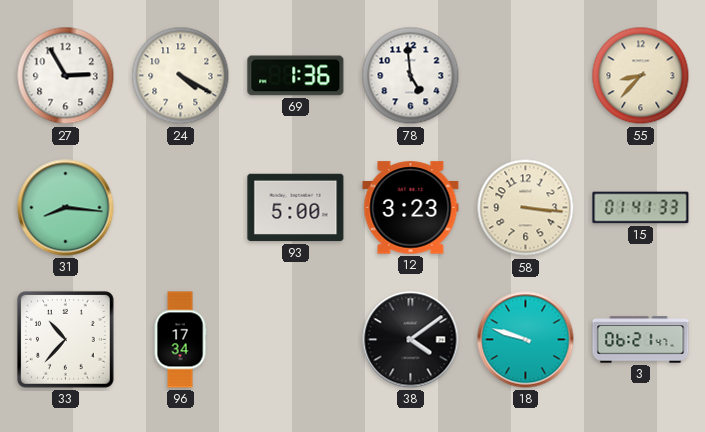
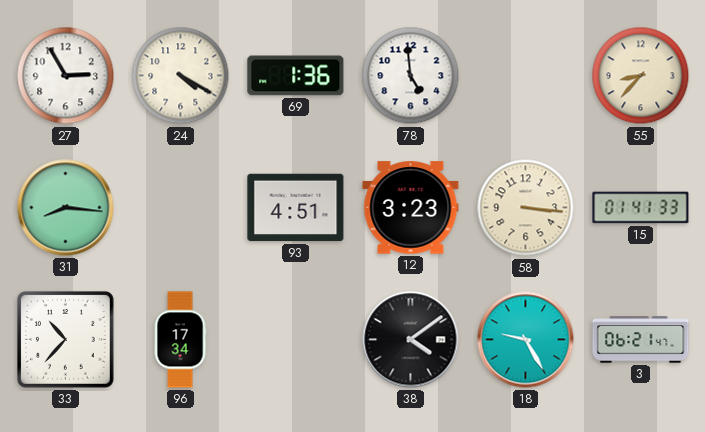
93: 5:00 -> 4:51
18: 9:48 -> 9:25
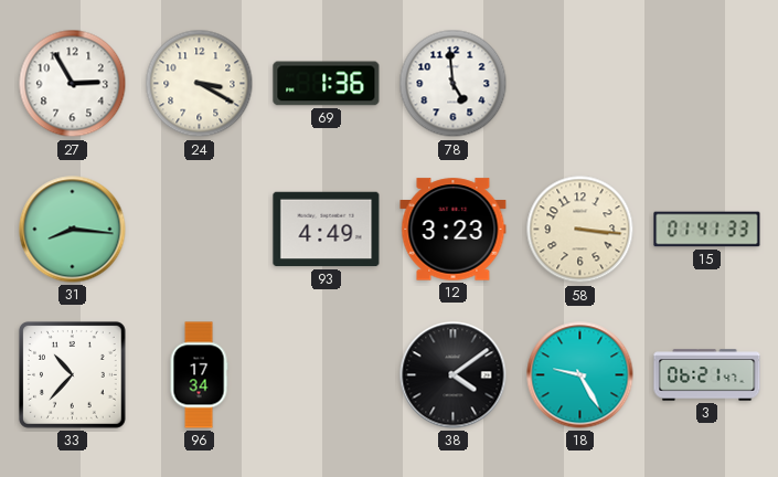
24: 4:20 -> 3:20
55: 8:37 -> none
93: 4:51 -> 4:49
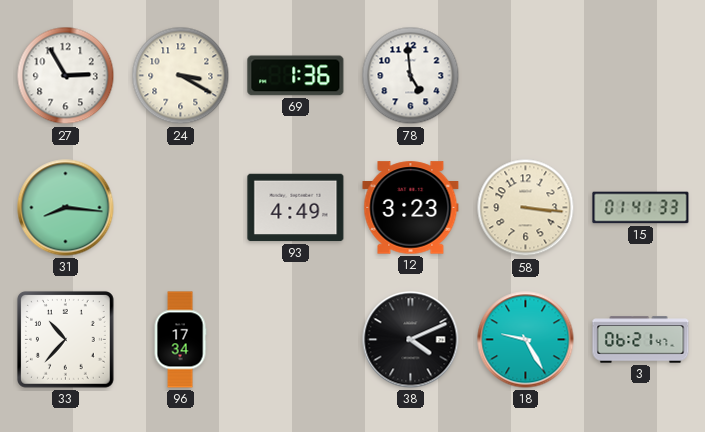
38: 4:09 -> 4:11
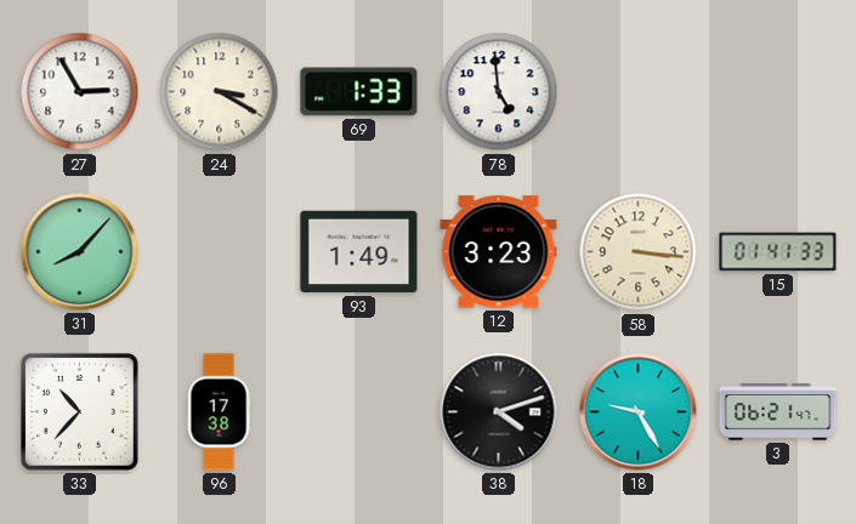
69: 1:36 -> 1:33
31: 8:16 -> 8:07
93: 4:49 -> 1:49
96: 17:34 -> 17:38
38: 4:11 -> 4:12
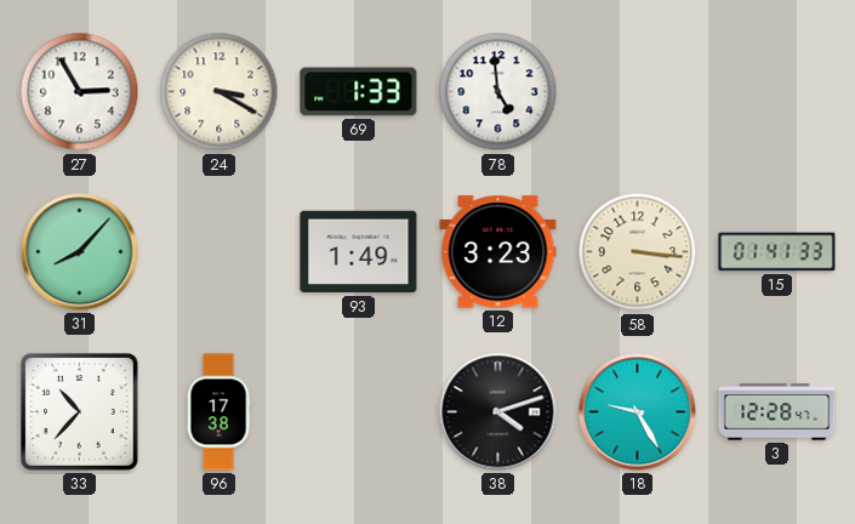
3: 06:21 -> 12:28
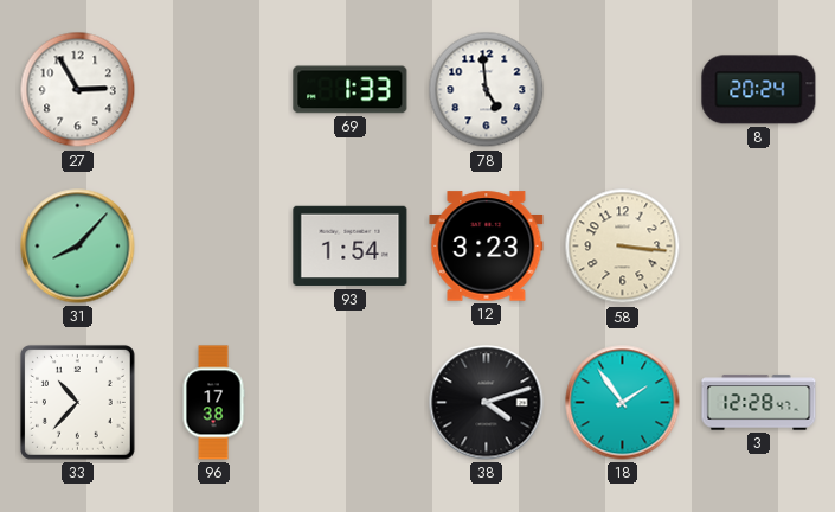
24: 3:20 -> none
8: none -> 20:24
93: 1:49 -> 1:54
15: 01:41 -> none
18: 9:25 -> 1:54
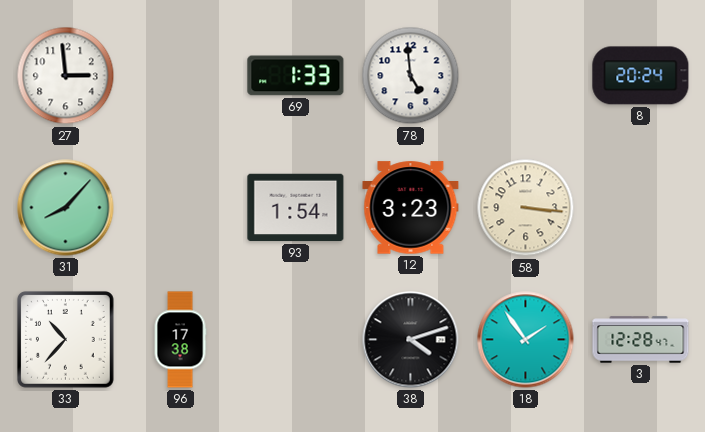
27: 2:55 -> 2:59
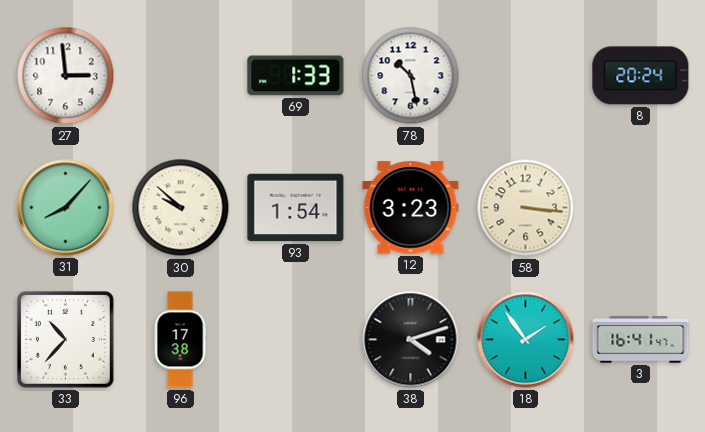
78: 4:59 -> 10:28
30: none -> 9:52
3: 12:28 -> 16:41
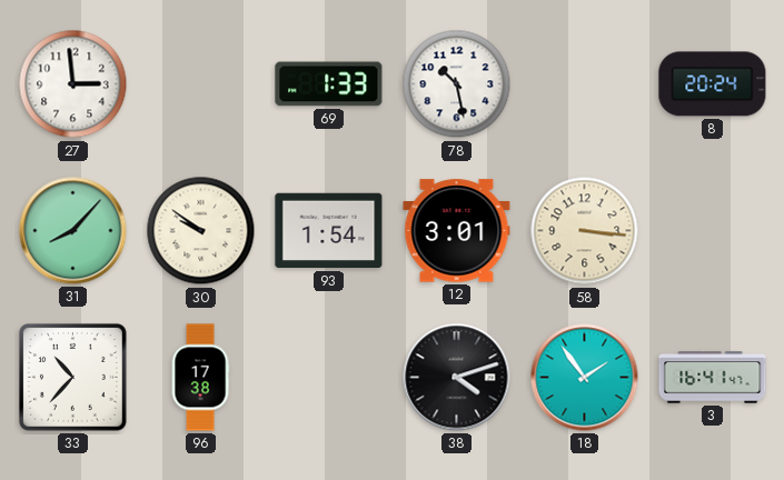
30: 9:52 -> 9:51
12: 3:23 -> 3:01
